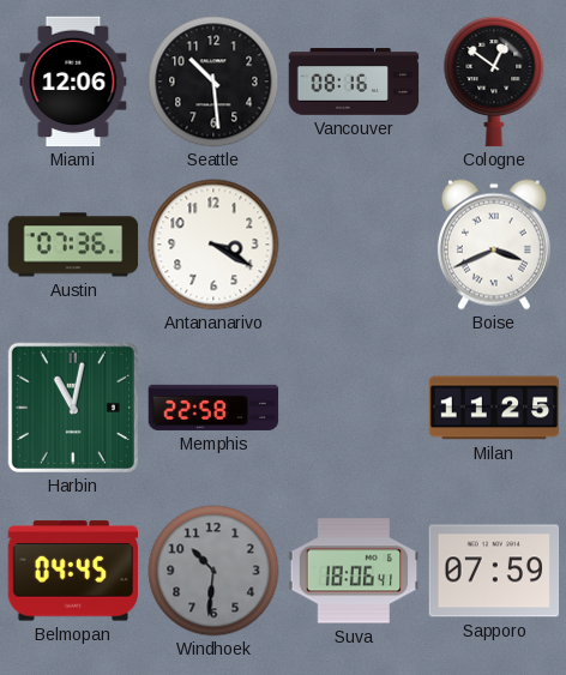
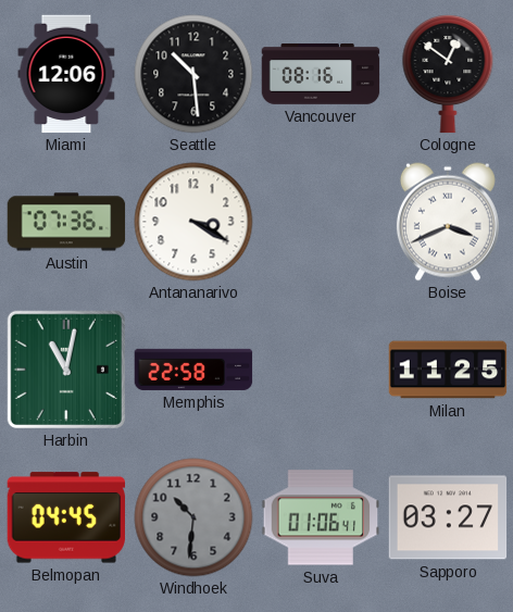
Suva: 18:06 -> 01:06
Sapporo: 07:59 -> 03:27
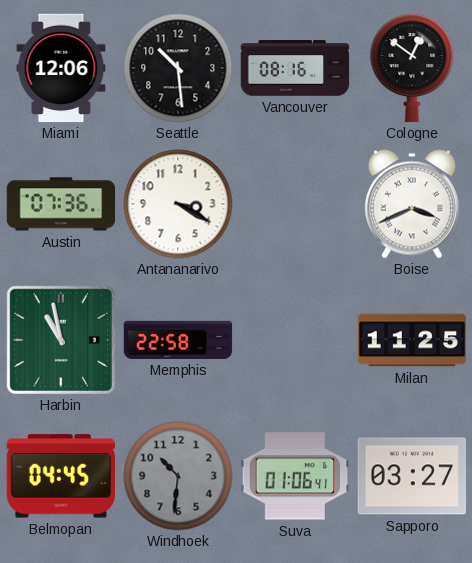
Harbin: 11:02 -> 10:58
